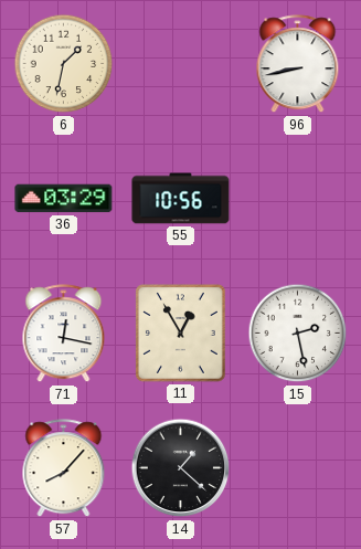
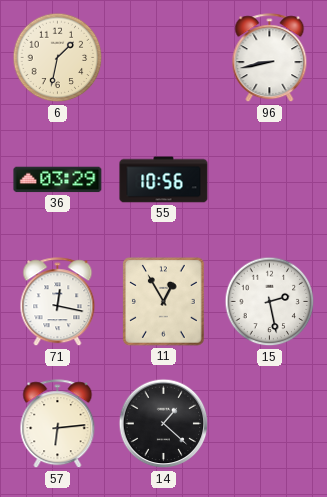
57: 8:07 -> 6:14
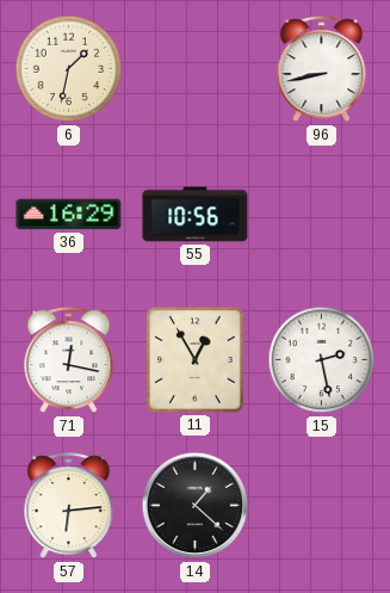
36: 03:29 -> 16:29
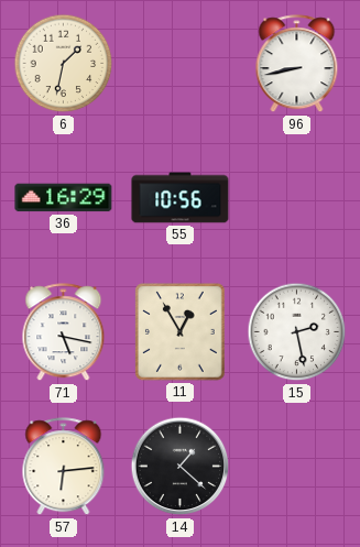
71: 12:17 -> 5:17
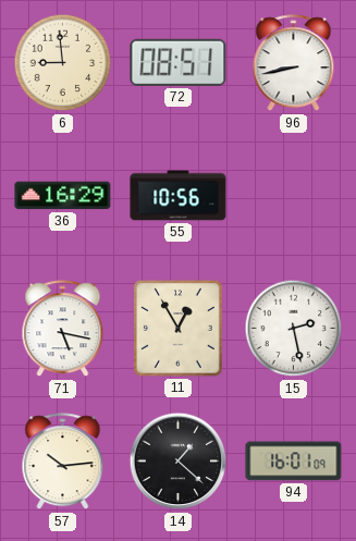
6: 1:32 -> 8:59
72: none -> 08:51
57: 6:14 -> 10:14
94: none -> 16:01
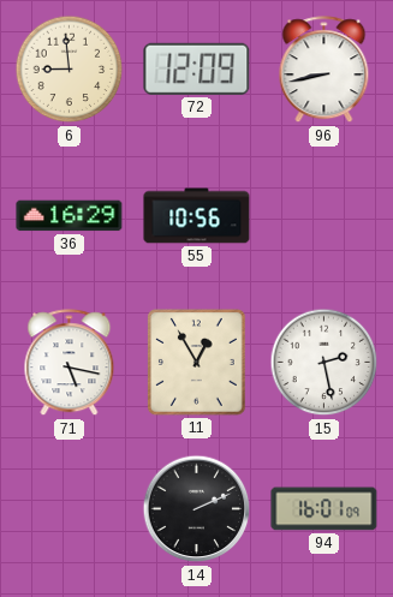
72: 08:51 -> 12:09
57: 10:14 -> none
14: 1:22 -> 2:11
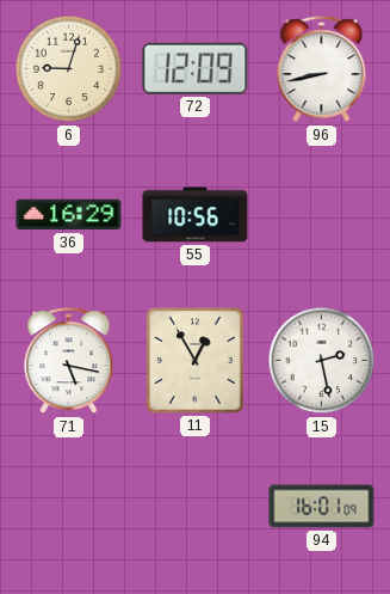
6: 8:59 -> 9:03
14: 2:11 -> none
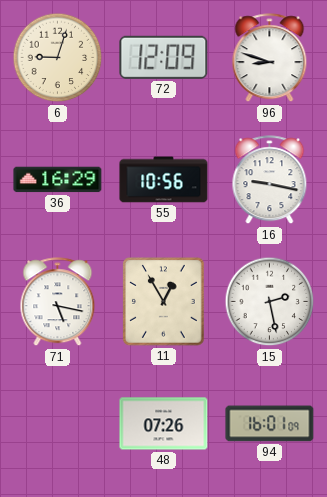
96: 8:43 -> 8:48
16: none -> 9:17
48: none -> 07:26
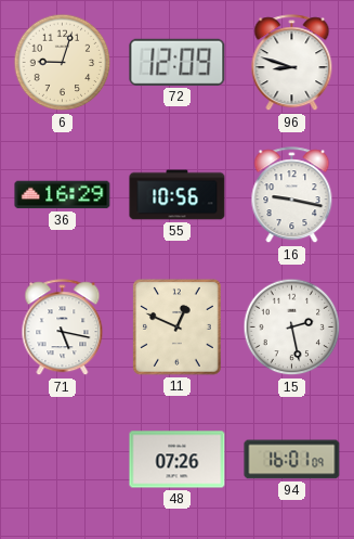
11: 12:55 -> 12:49
